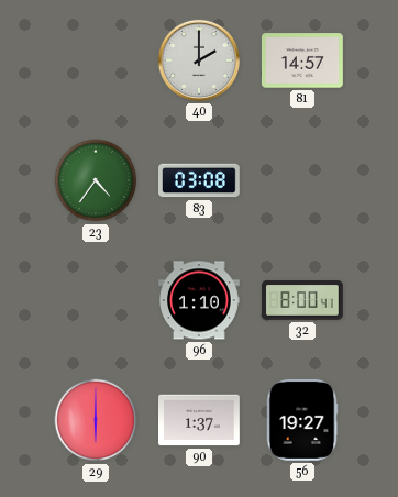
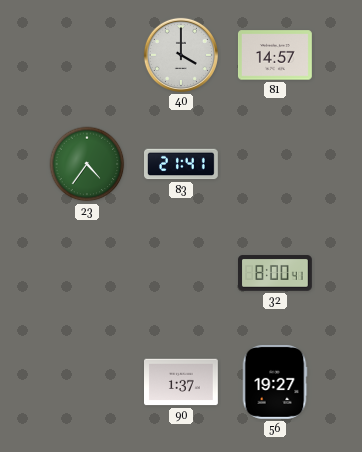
40: 2:00 -> 4:00
83: 03:08 -> 21:41
96: 1:10 -> none
29: 6:00 -> none
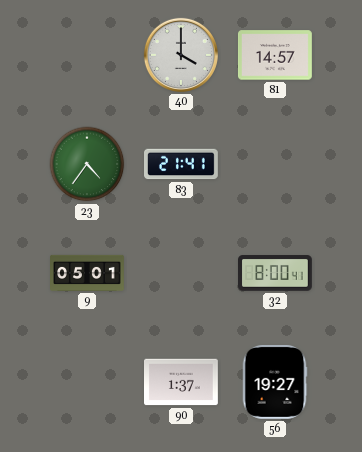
9: none -> 05:01
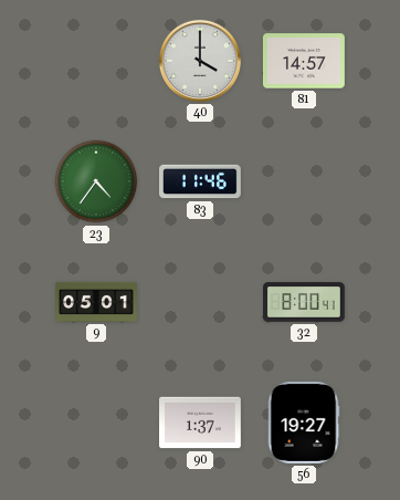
83: 21:41 -> 11:46
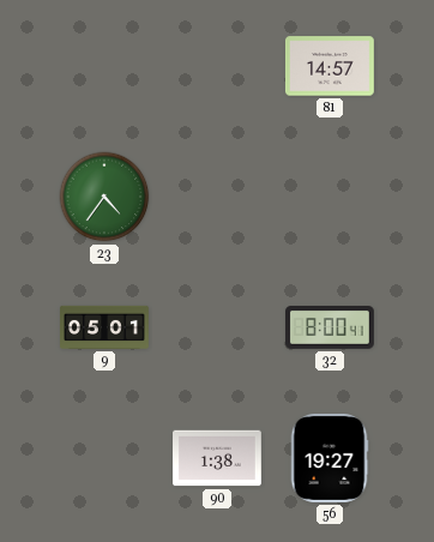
40: 4:00 -> none
83: 11:46 -> none
90: 1:37 -> 1:38
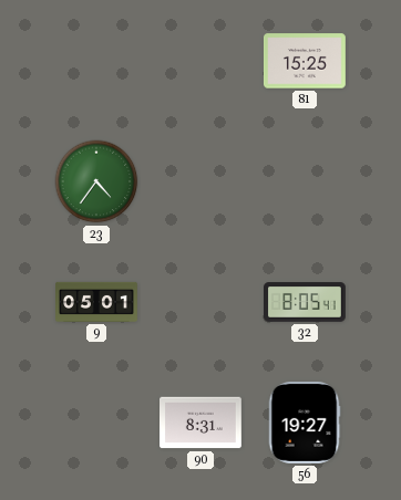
81: 14:57 -> 15:25
32: 8:00 -> 8:05
90: 1:38 -> 8:31
